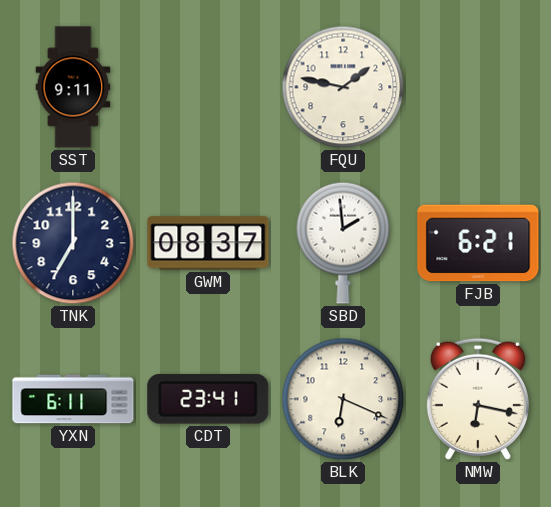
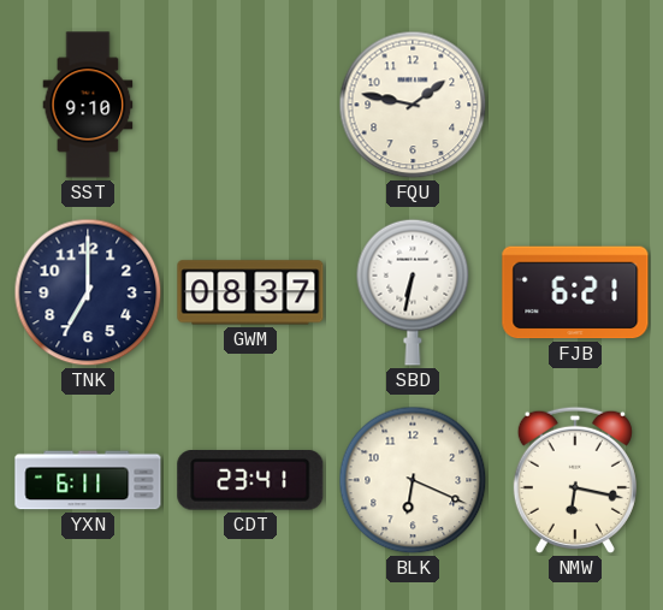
SST: 9:11 -> 9:10
SBD: 1:59 -> 6:32
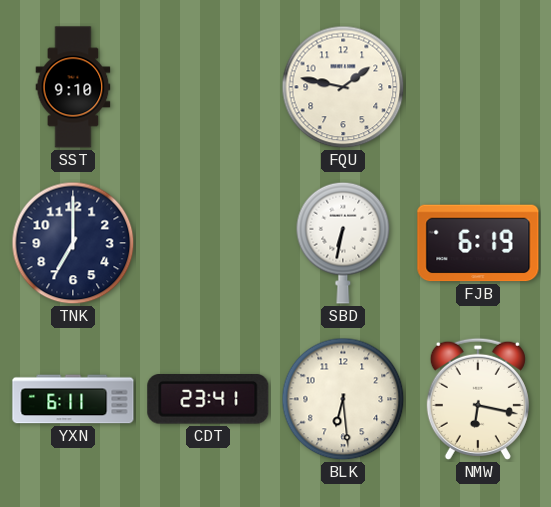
GWM: 08:37 -> none
FJB: 6:21 -> 6:19
BLK: 6:19 -> 6:29
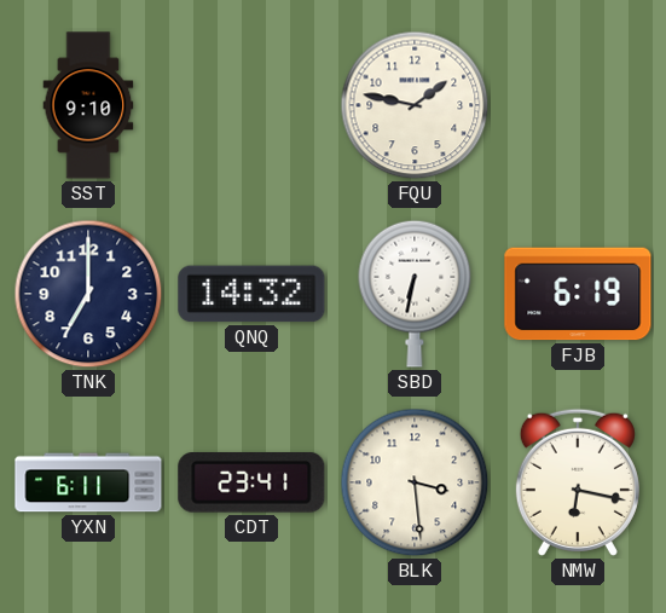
QNQ: none -> 14:32
BLK: 6:29 -> 3:29
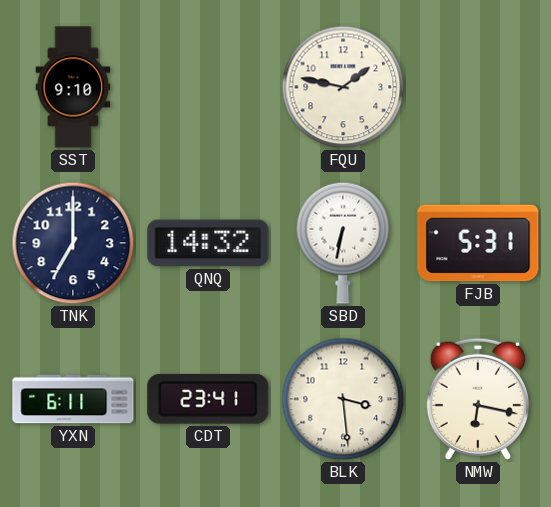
FJB: 6:19 -> 5:31
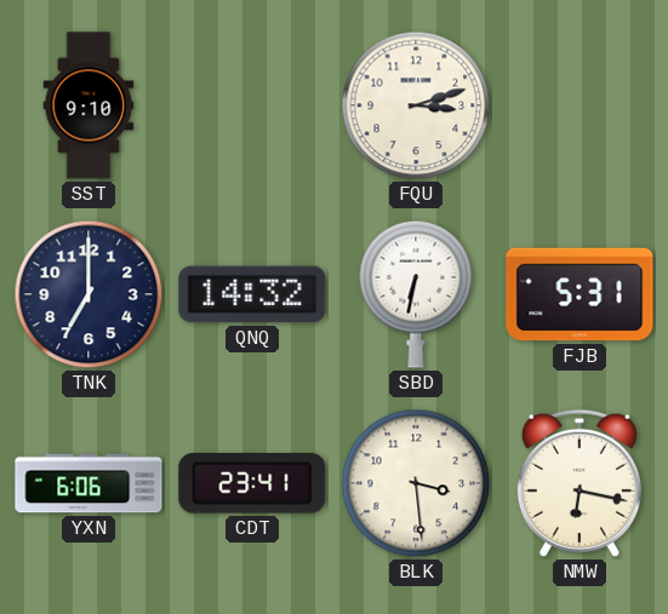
FQU: 1:47 -> 3:12
YXN: 6:11 -> 6:06
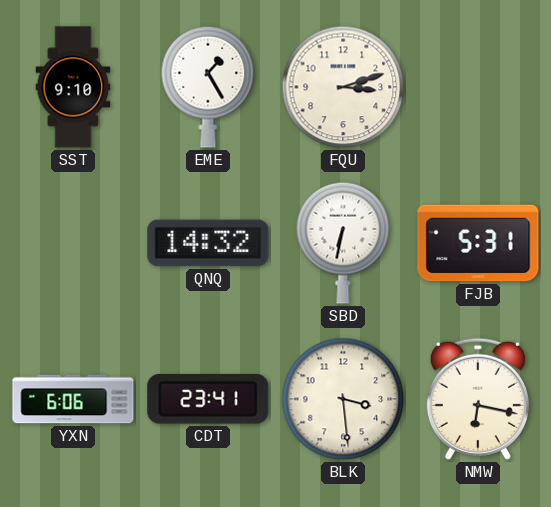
EME: none -> 1:25
TNK: 7:00 -> none
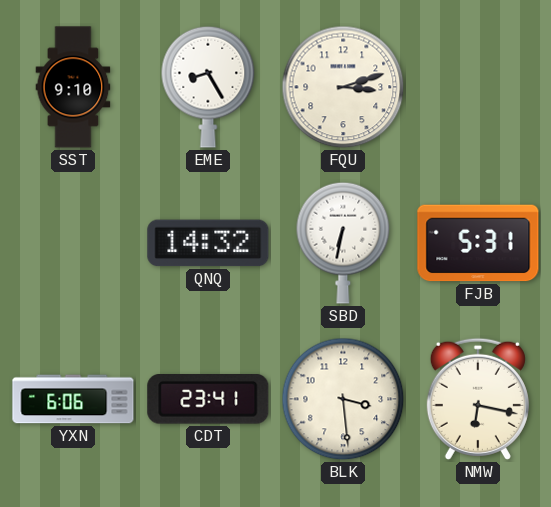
EME: 1:25 -> 8:25
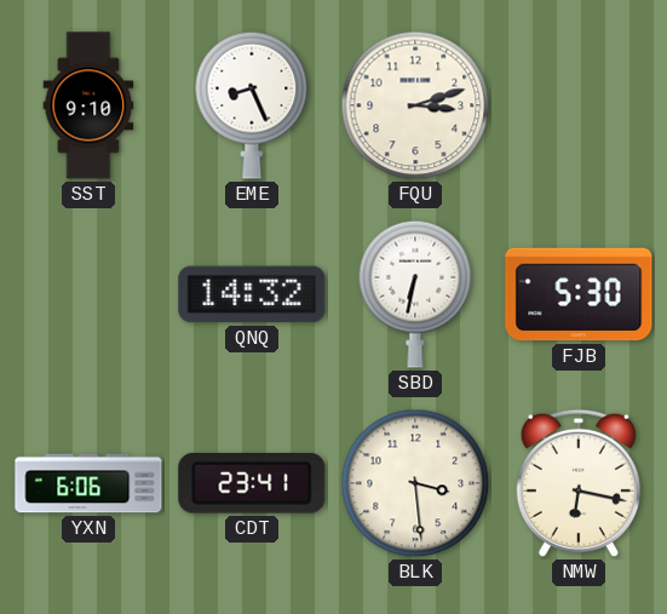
EME: 8:25 -> 8:26
FJB: 5:31 -> 5:30
